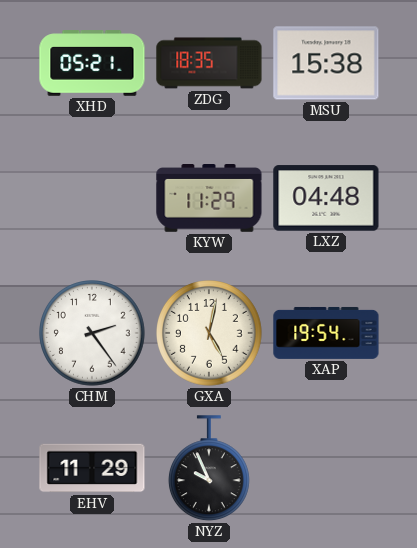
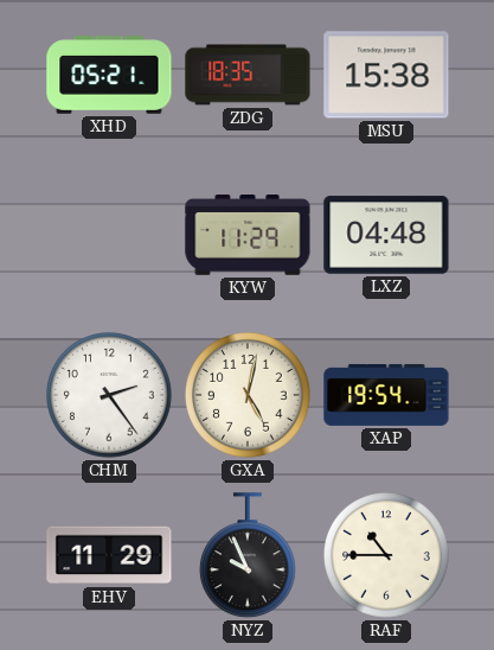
RAF: none -> 10:45
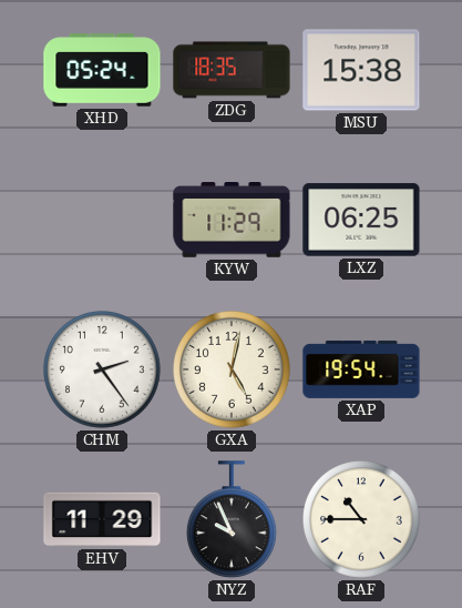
XHD: 05:21 -> 05:24
LXZ: 04:48 -> 06:25
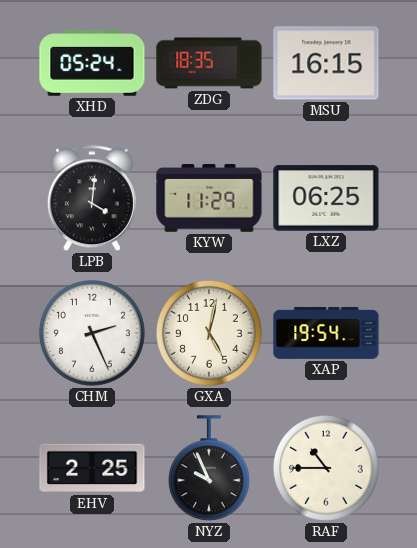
MSU: 15:38 -> 16:15
LPB: none -> 4:01
CHM: 2:24 -> 2:26
EHV: 11:29 -> 2:25
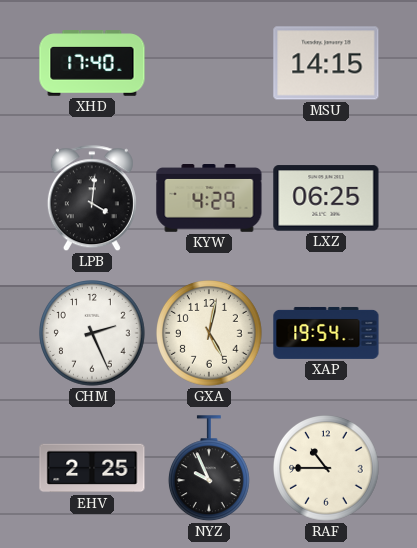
XHD: 05:24 -> 17:40
ZDG: 18:35 -> none
MSU: 16:15 -> 14:15
KYW: 11:29 -> 4:29
